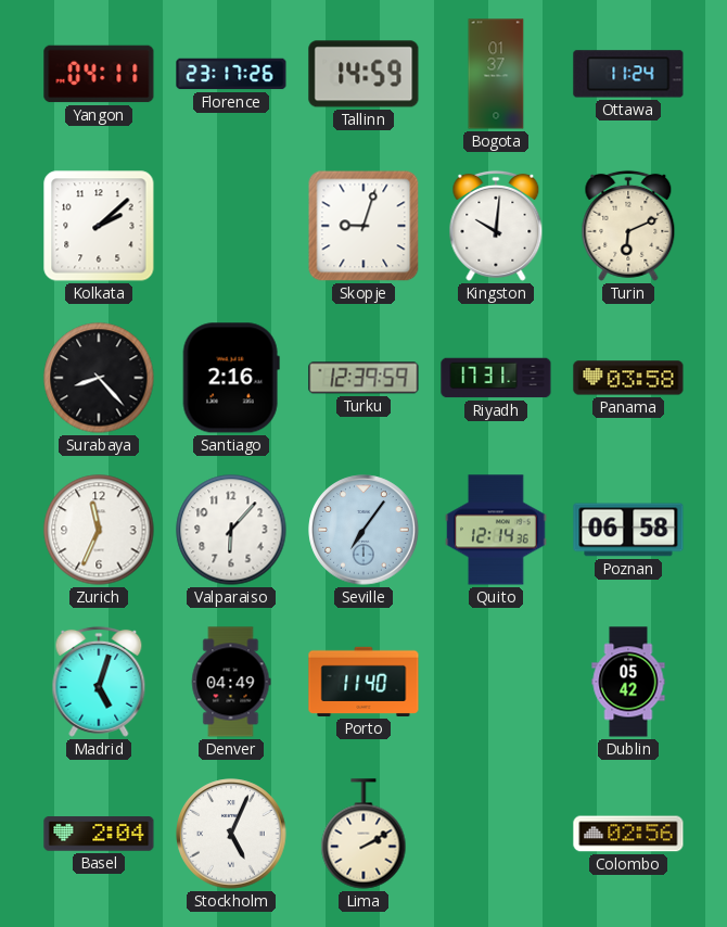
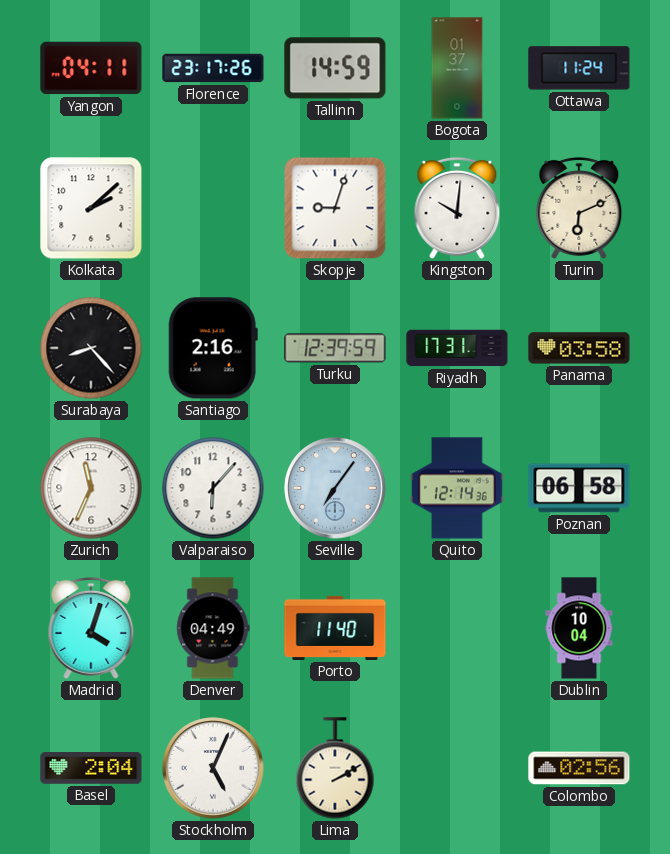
Madrid: 5:03 -> 4:03
Dublin: 05:42 -> 10:04
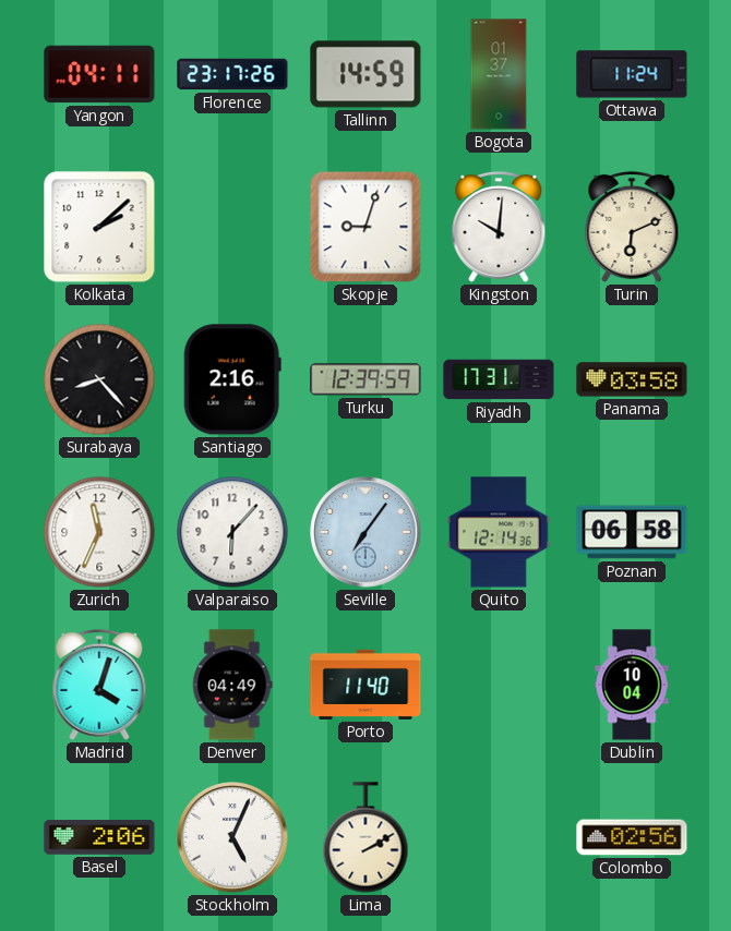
Basel: 2:04 -> 2:06
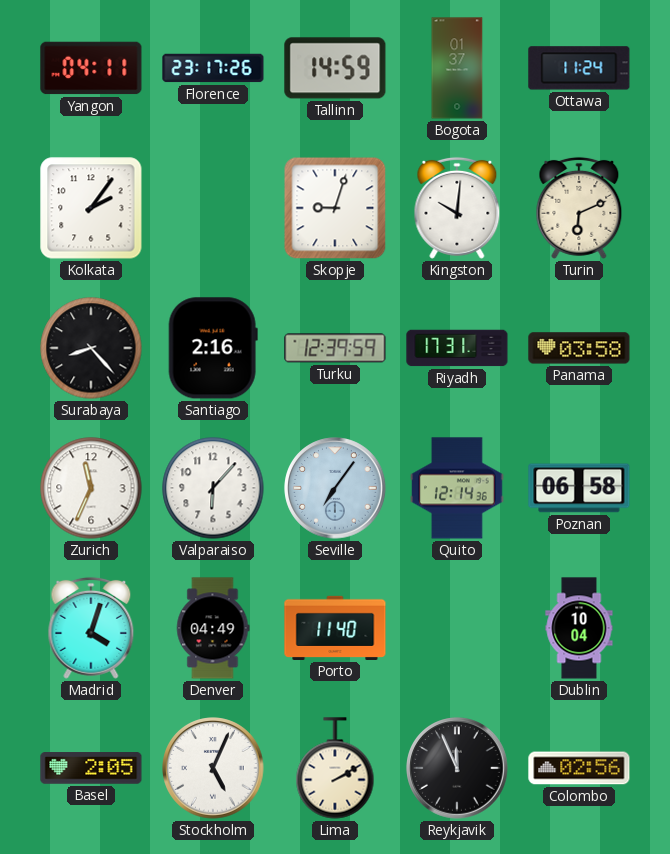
Kolkata: 2:08 -> 2:06
Basel: 2:06 -> 2:05
Reykjavik: none -> 11:56
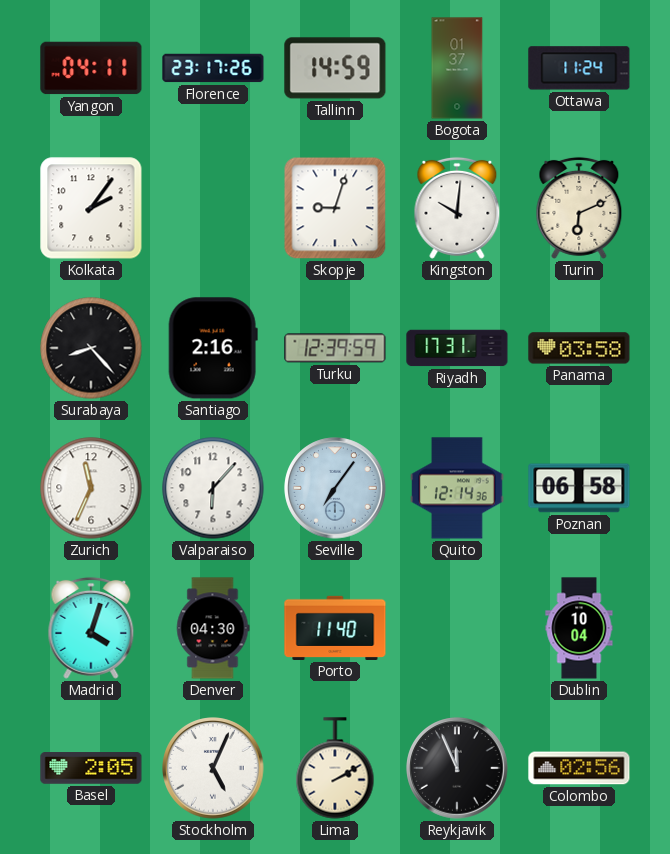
Denver: 04:49 -> 04:30
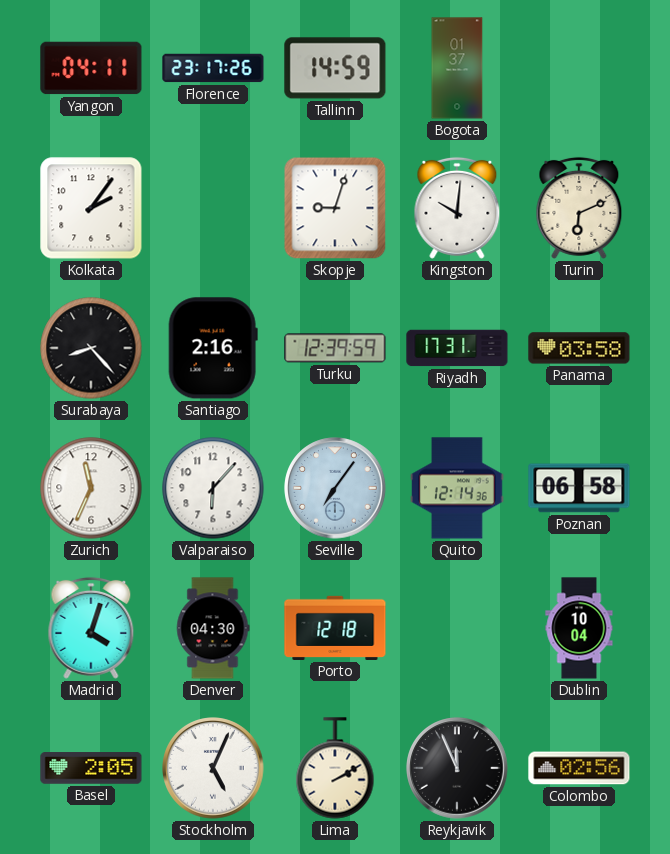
Ottawa: 11:24 -> none
Porto: 11:40 -> 12:18
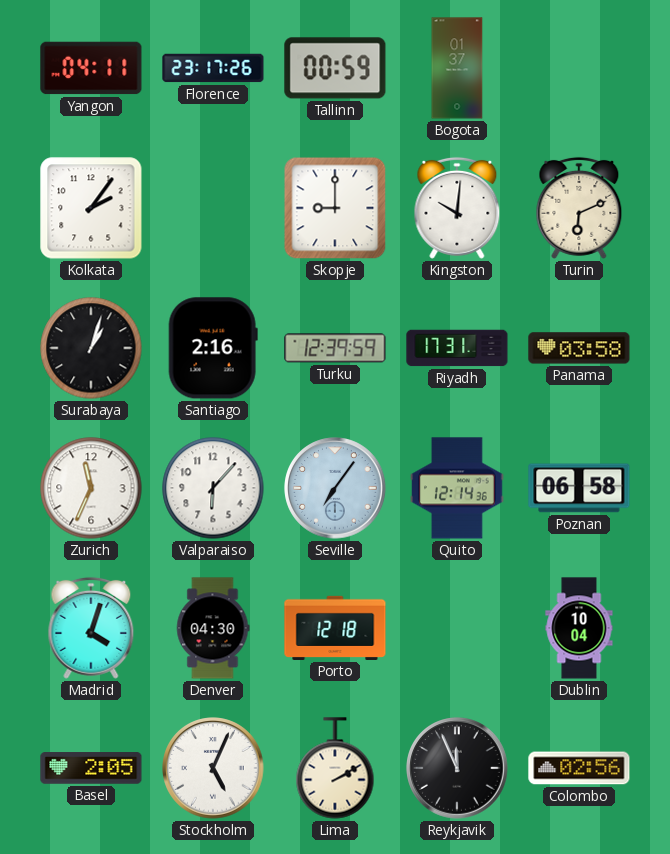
Tallinn: 14:59 -> 00:59
Skopje: 9:03 -> 9:00
Surabaya: 8:23 -> 1:03
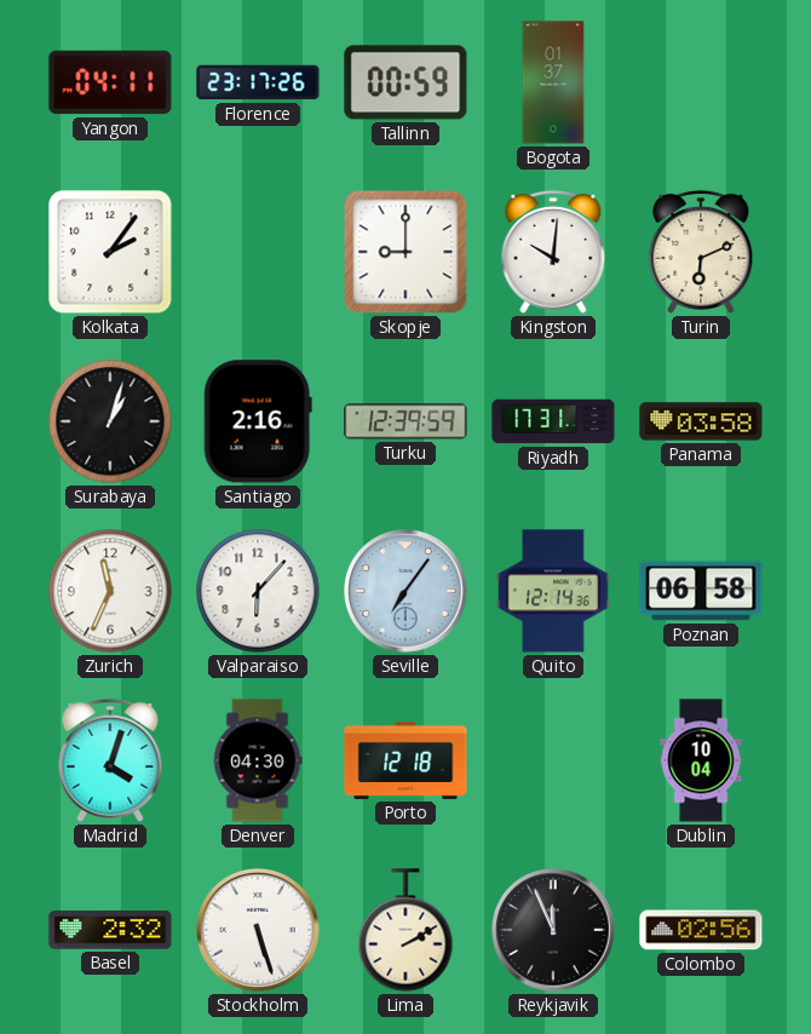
Basel: 2:05 -> 2:32
Stockholm: 5:04 -> 5:27
